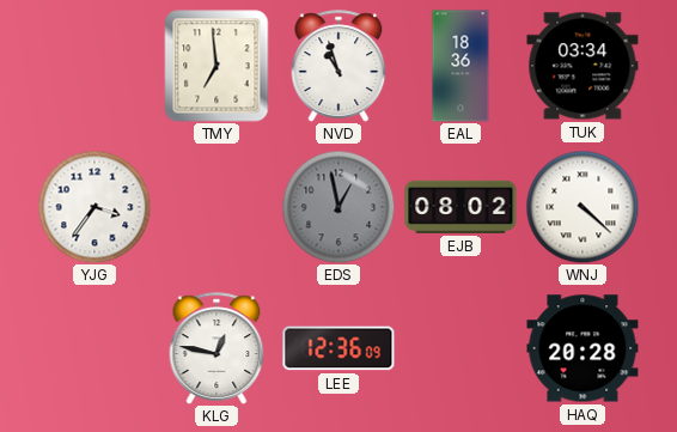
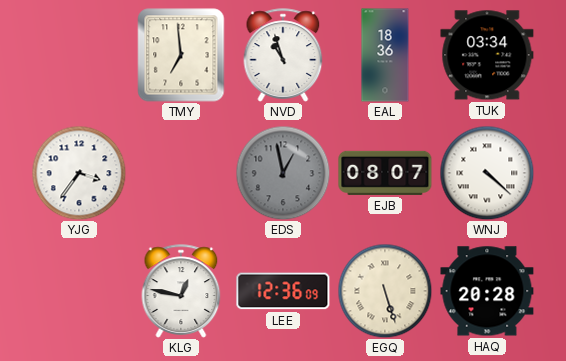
EJB: 08:02 -> 08:07
EGQ: none -> 5:27
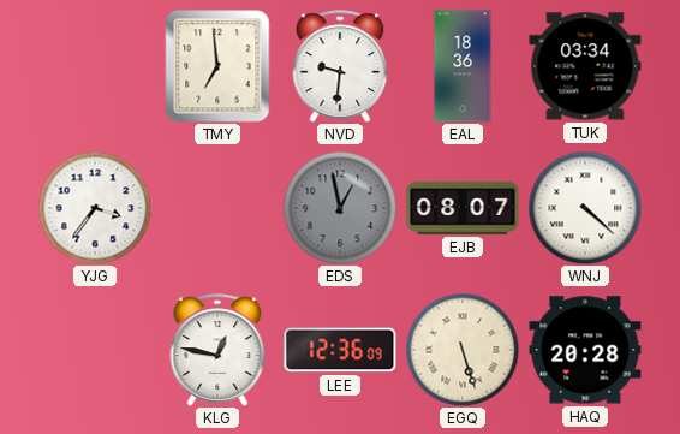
NVD: 10:57 -> 9:31
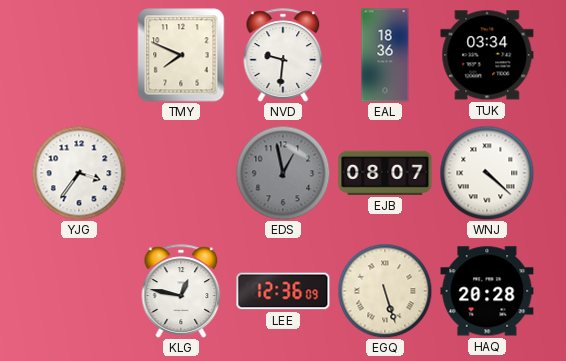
TMY: 6:59 -> 7:49
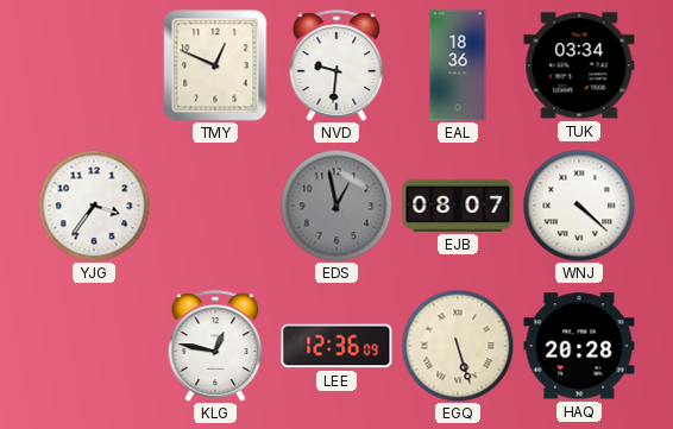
TMY: 7:49 -> 12:49
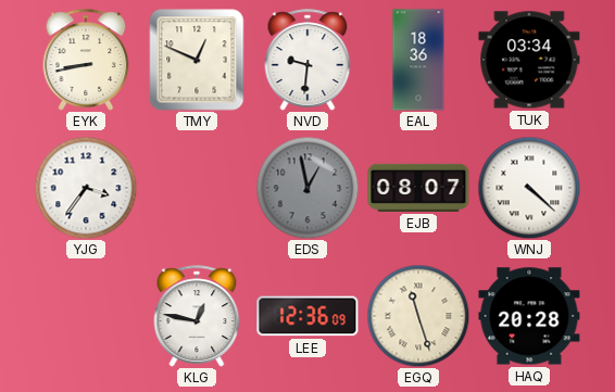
EYK: none -> 8:43
EGQ: 5:27 -> 11:27
